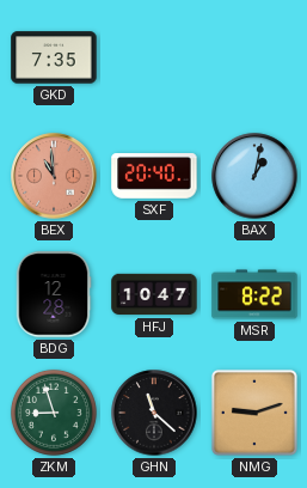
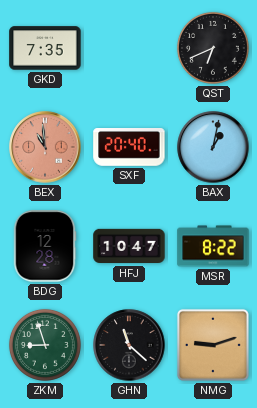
QST: none -> 6:41
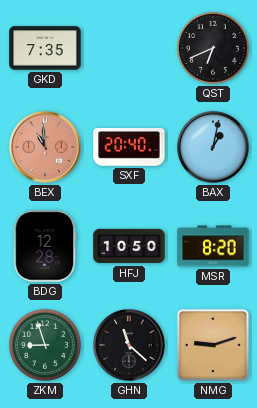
HFJ: 10:47 -> 10:50
MSR: 8:22 -> 8:20
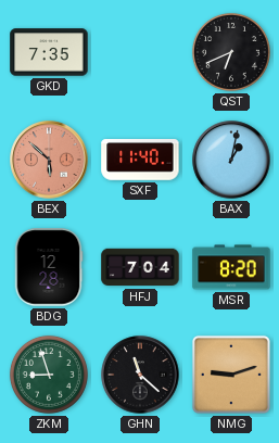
BEX: 10:59 -> 5:52
SXF: 20:40 -> 11:40
HFJ: 10:50 -> 7:04
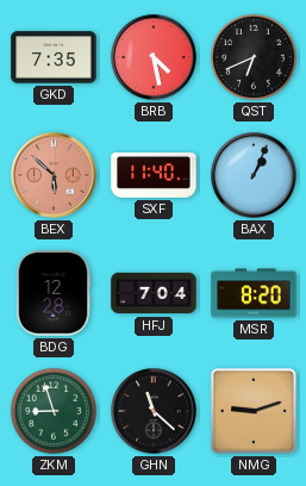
BRB: none -> 4:28
BAX: 1:02 -> 1:04
